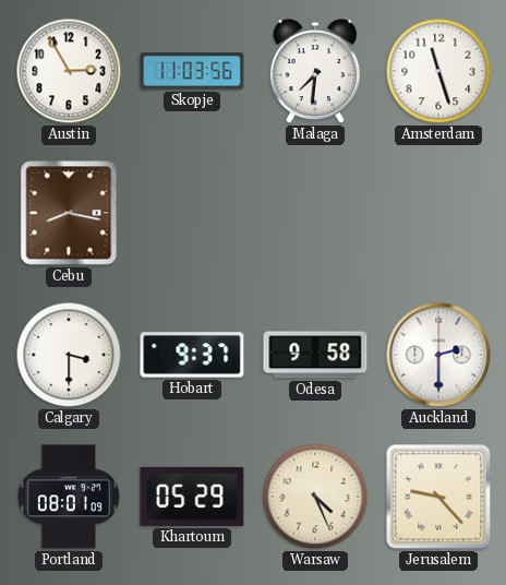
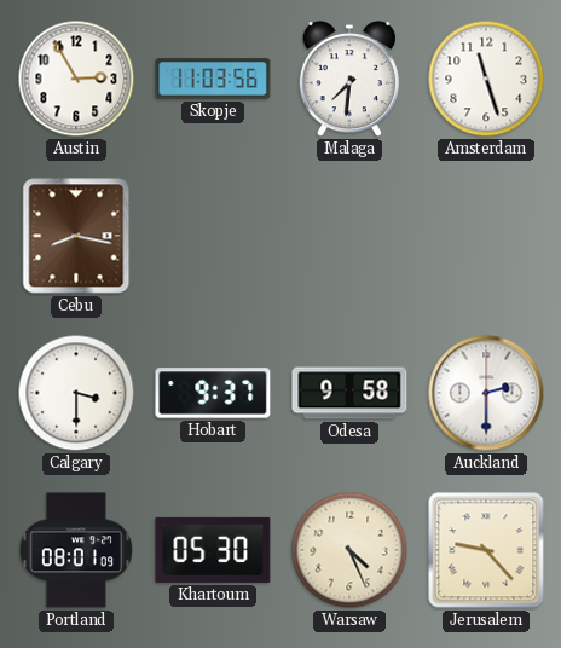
Khartoum: 05:29 -> 05:30
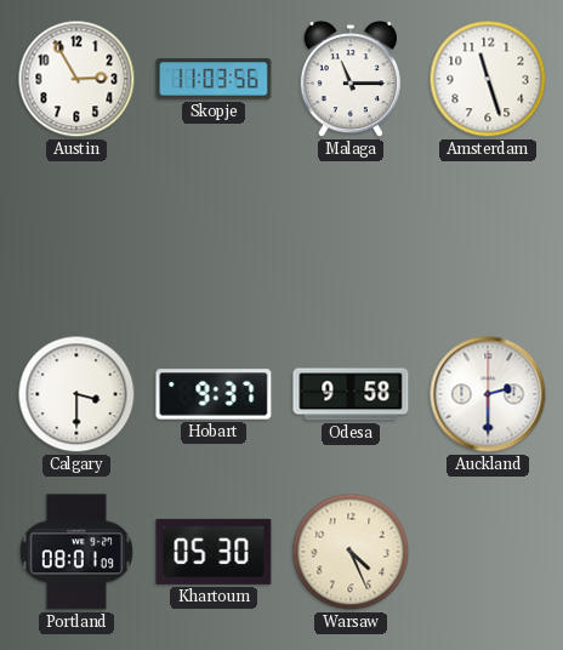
Malaga: 7:31 -> 11:15
Cebu: 8:17 -> none
Jerusalem: 9:23 -> none
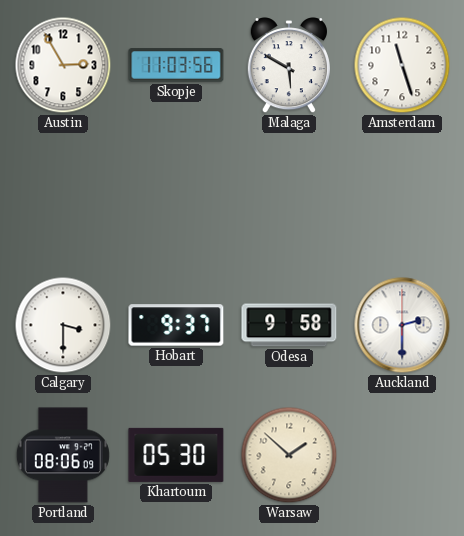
Malaga: 11:15 -> 5:50
Portland: 08:01 -> 08:06
Warsaw: 4:26 -> 1:52
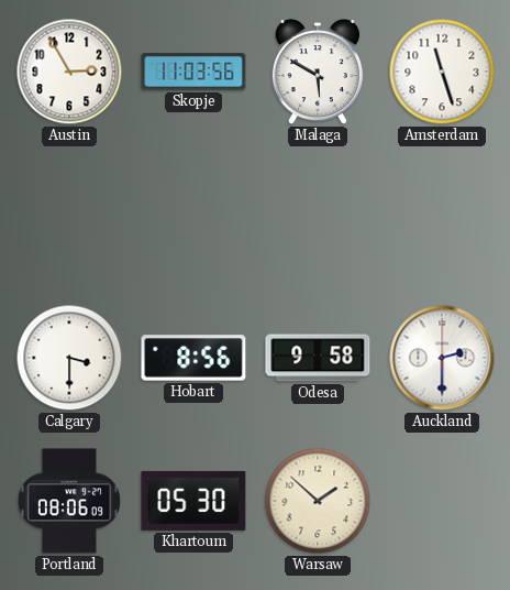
Hobart: 9:37 -> 8:56
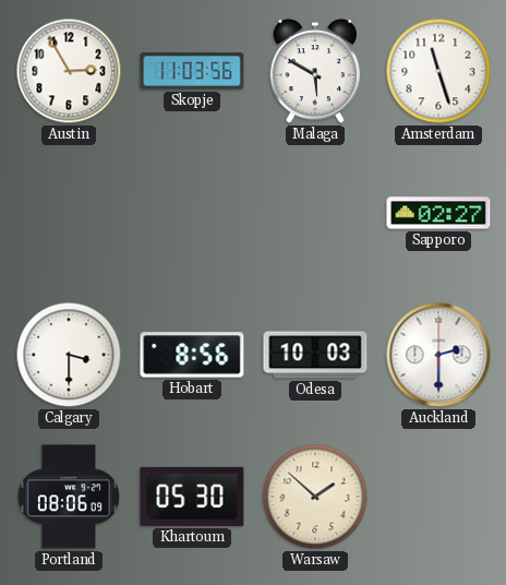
Sapporo: none -> 02:27
Odesa: 9:58 -> 10:03
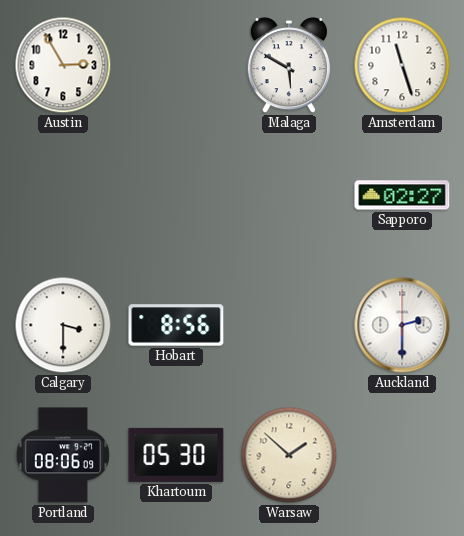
Skopje: 11:03 -> none
Odesa: 10:03 -> none
